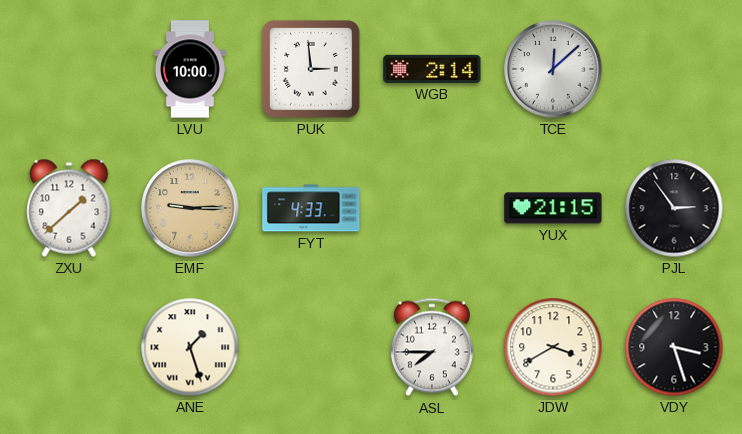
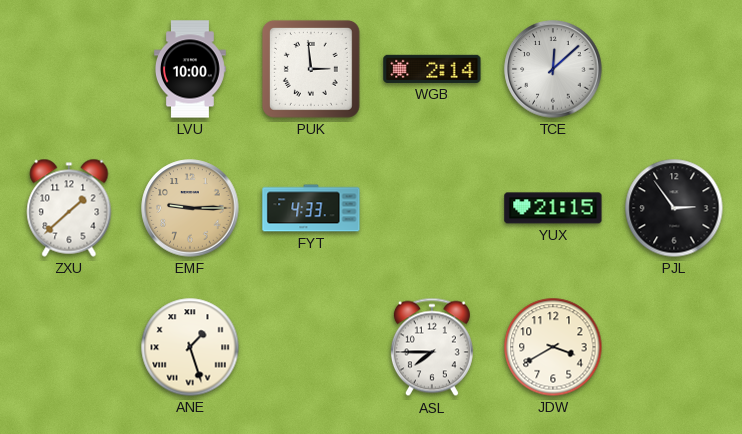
VDY: 3:27 -> none
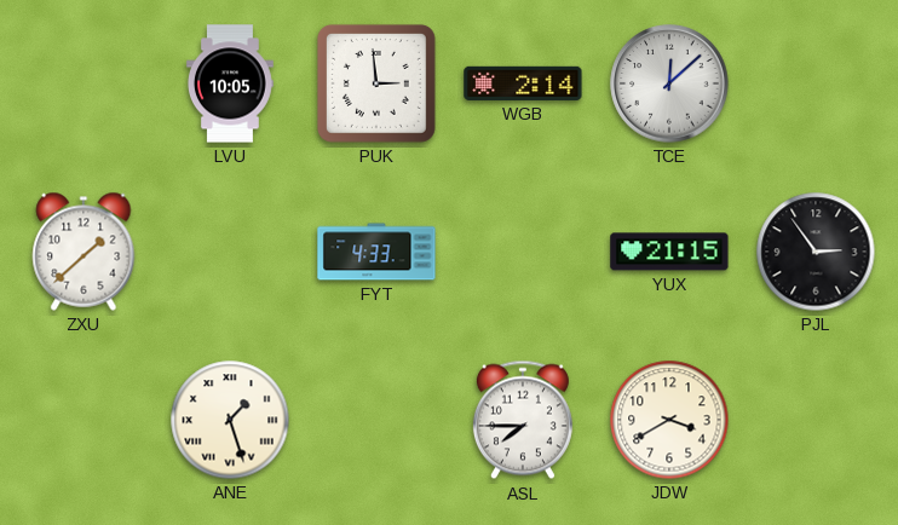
LVU: 10:00 -> 10:05
EMF: 9:15 -> none
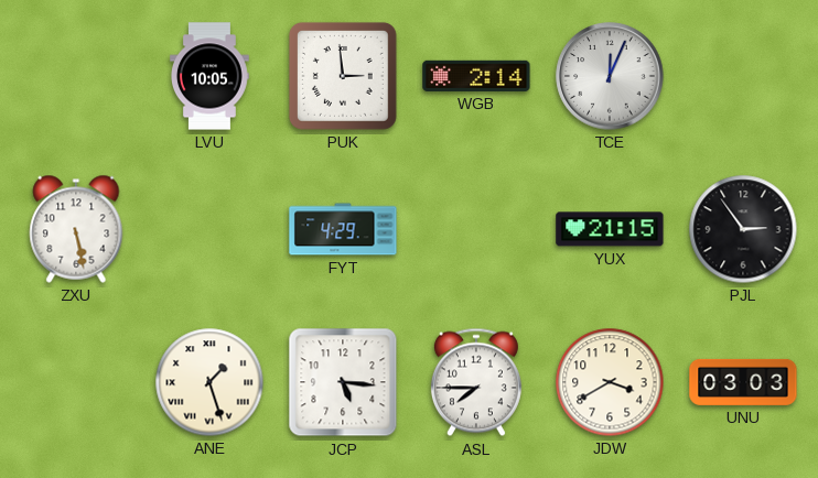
TCE: 12:08 -> 12:04
ZXU: 1:38 -> 5:28
FYT: 4:33 -> 4:29
JCP: none -> 5:16
UNU: none -> 03:03
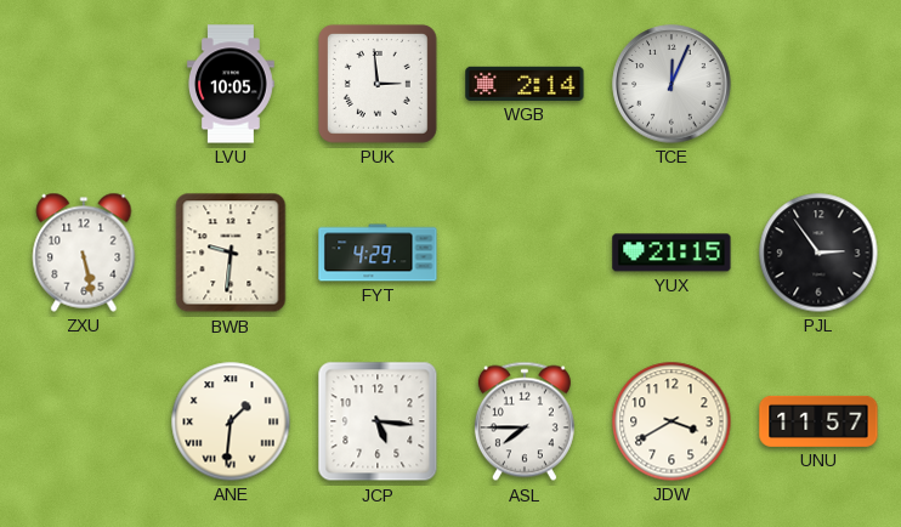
BWB: none -> 9:31
ANE: 1:27 -> 1:31
UNU: 03:03 -> 11:57
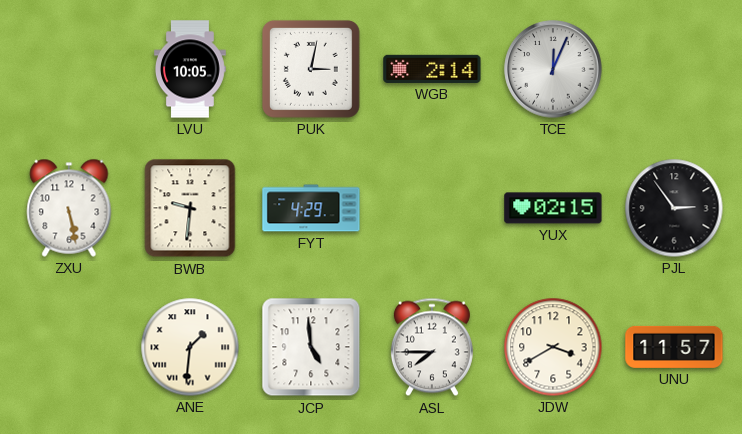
PUK: 2:59 -> 3:02
YUX: 21:15 -> 02:15
JCP: 5:16 -> 4:59
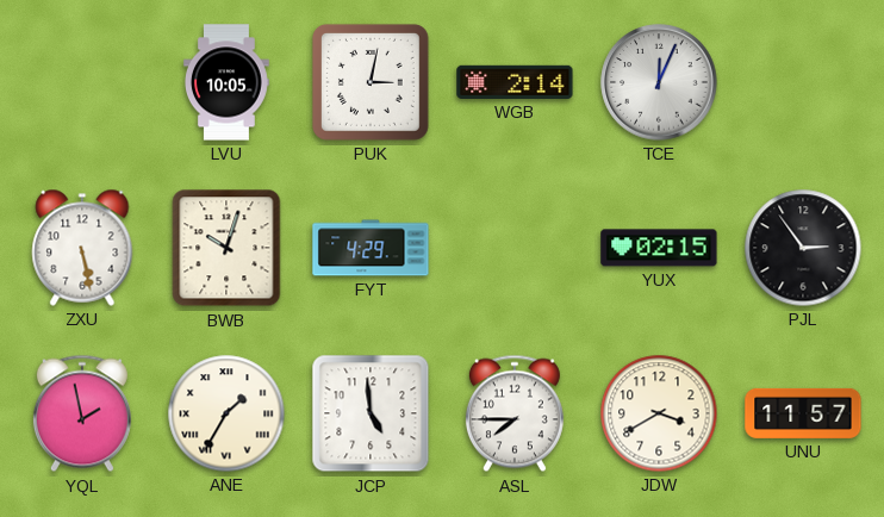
BWB: 9:31 -> 10:03
YQL: none -> 1:58
ANE: 1:31 -> 1:35
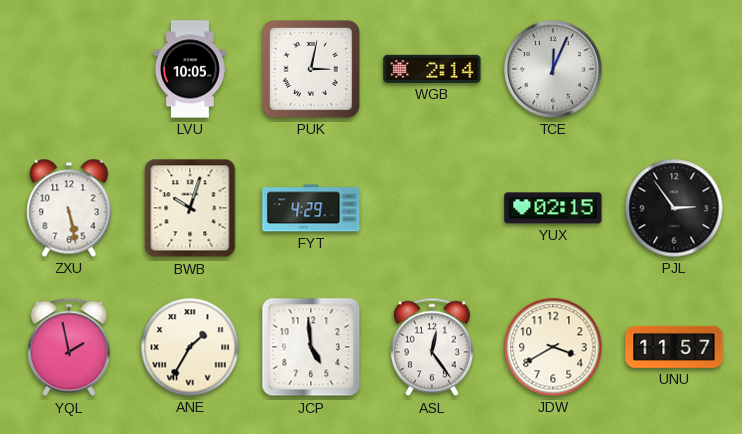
ASL: 7:45 -> 12:24
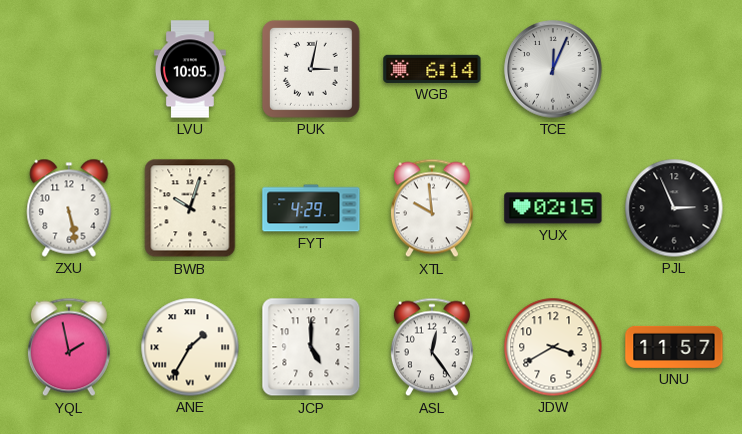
WGB: 2:14 -> 6:14
XTL: none -> 9:59
PJL: 2:54 -> 2:56
JCP: 4:59 -> 5:00
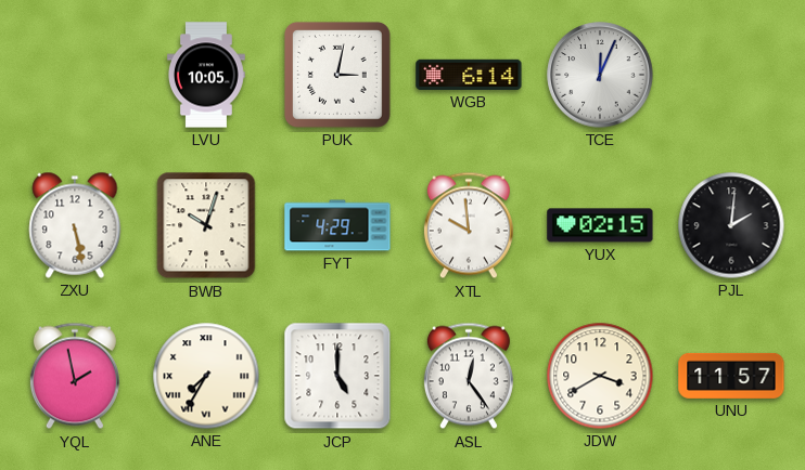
PJL: 2:56 -> 2:01
ANE: 1:35 -> 7:35
